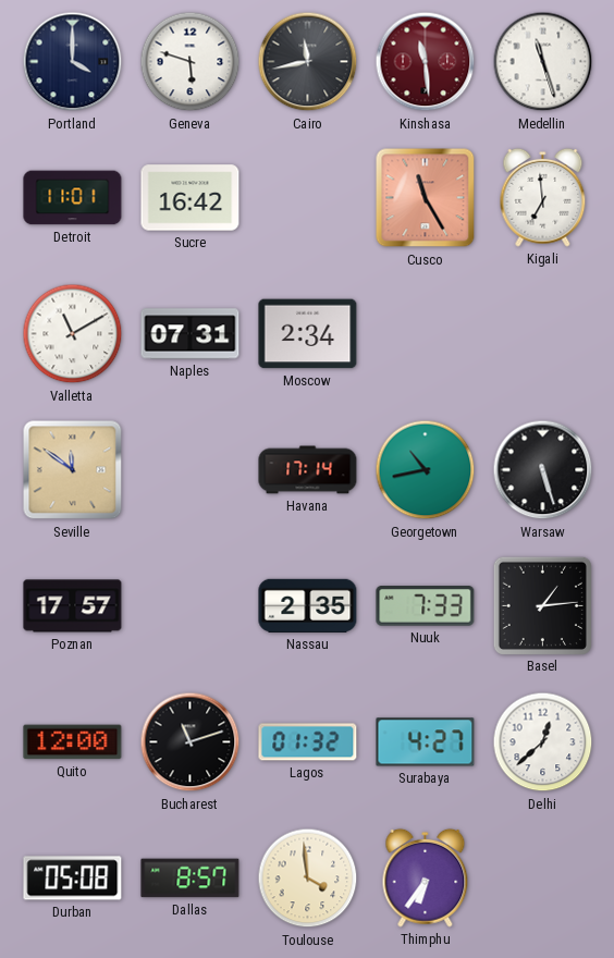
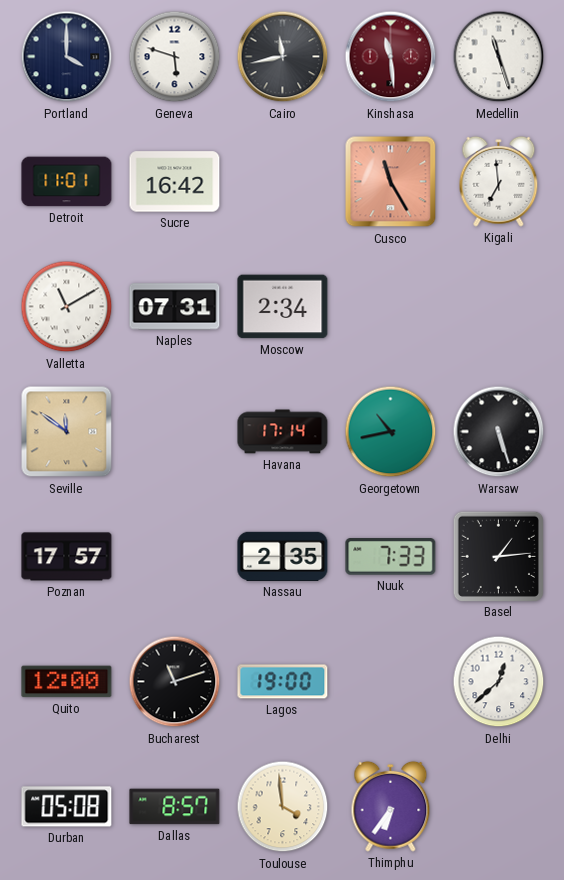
Lagos: 01:32 -> 19:00
Surabaya: 4:27 -> none
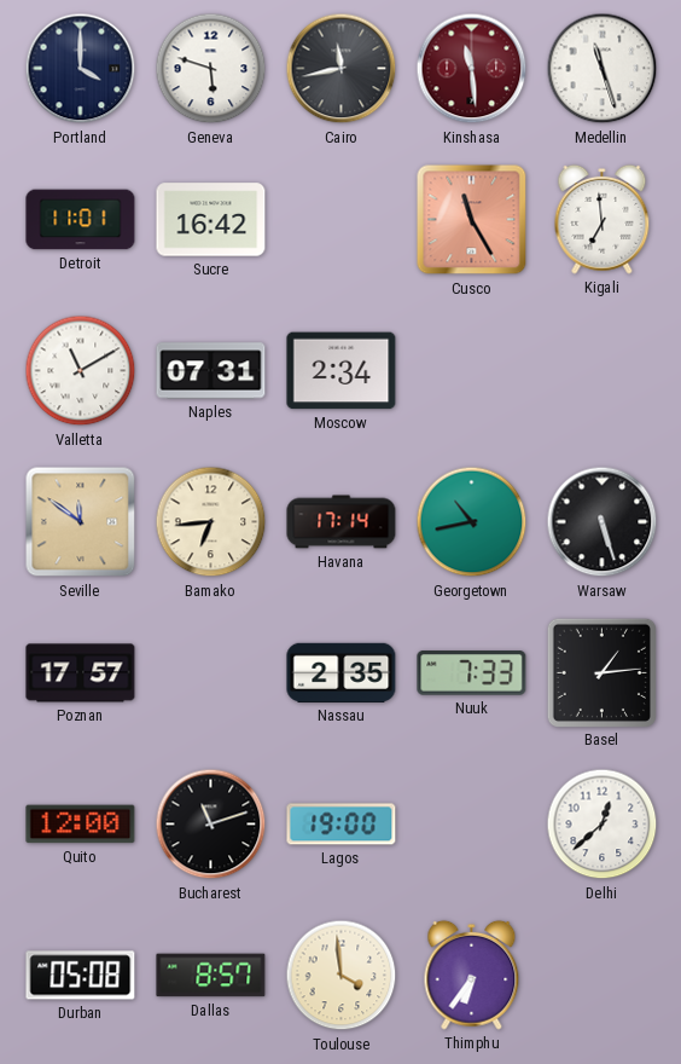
Bamako: none -> 6:44
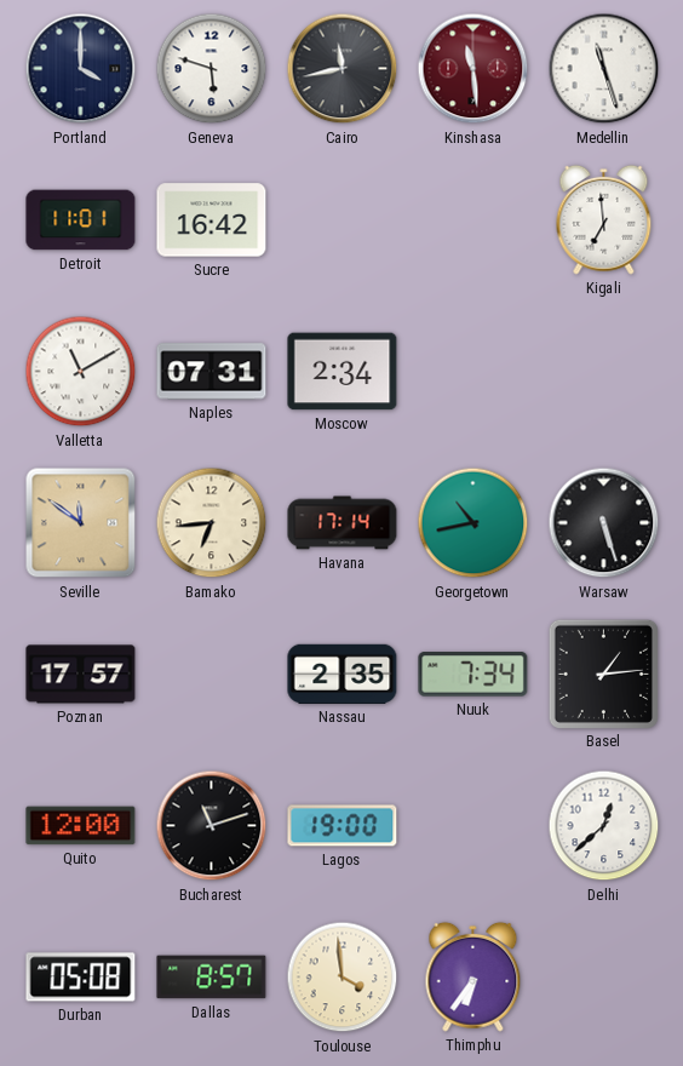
Cusco: 11:25 -> none
Nuuk: 7:33 -> 7:34
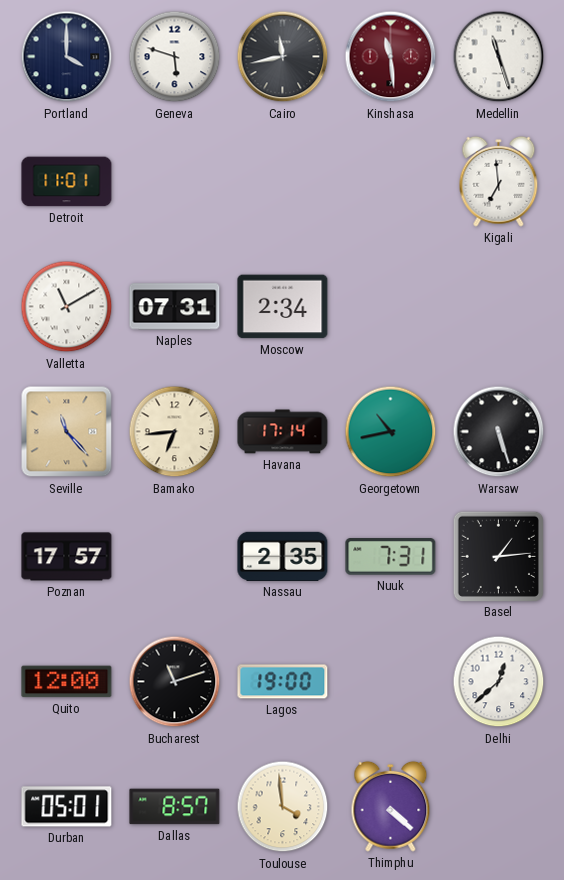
Sucre: 16:42 -> none
Seville: 11:51 -> 11:23
Nuuk: 7:34 -> 7:31
Durban: 05:08 -> 05:01
Thimphu: 6:36 -> 4:22
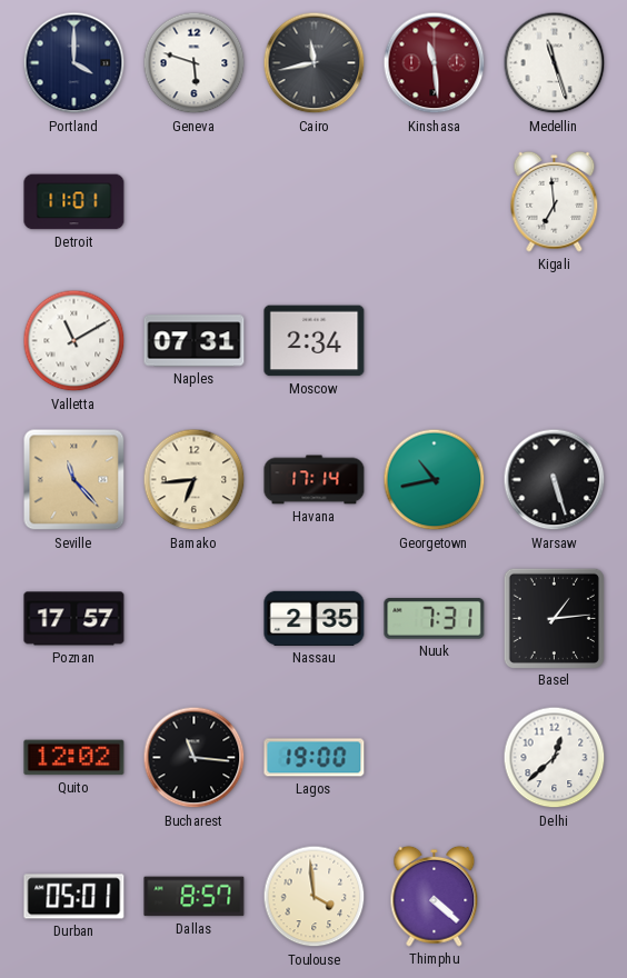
Quito: 12:00 -> 12:02
Bucharest: 11:12 -> 11:16
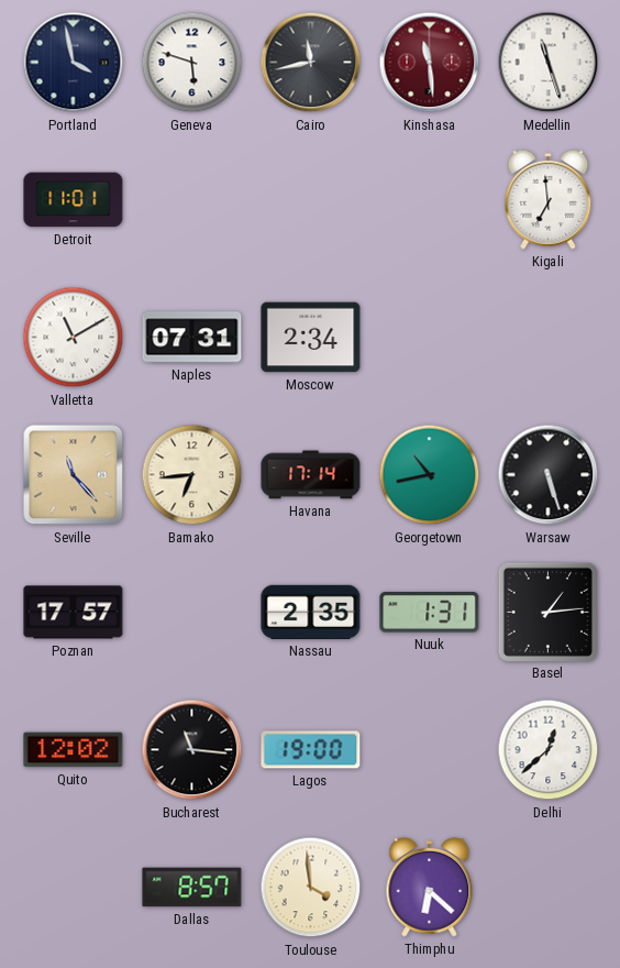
Portland: 4:00 -> 3:58
Nuuk: 7:31 -> 1:31
Durban: 05:01 -> none
Thimphu: 4:22 -> 6:22
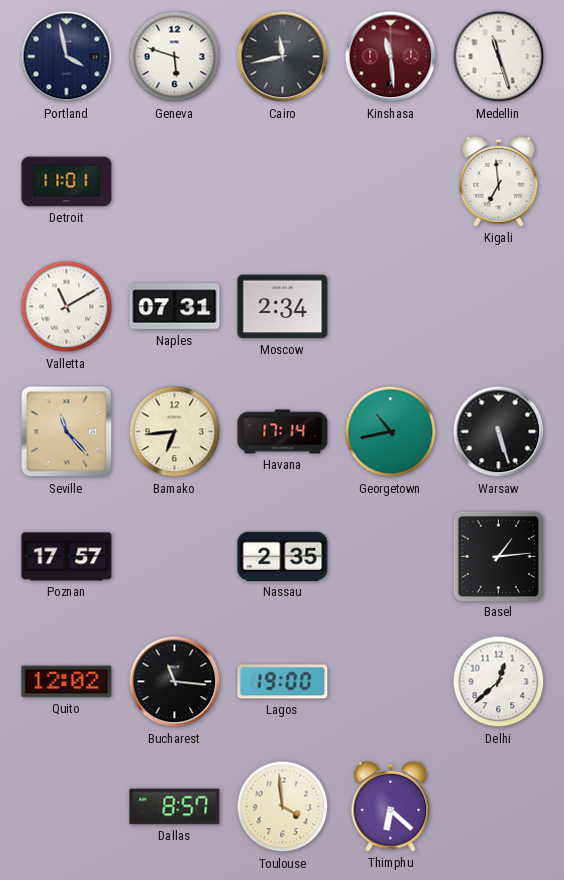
Nuuk: 1:31 -> none
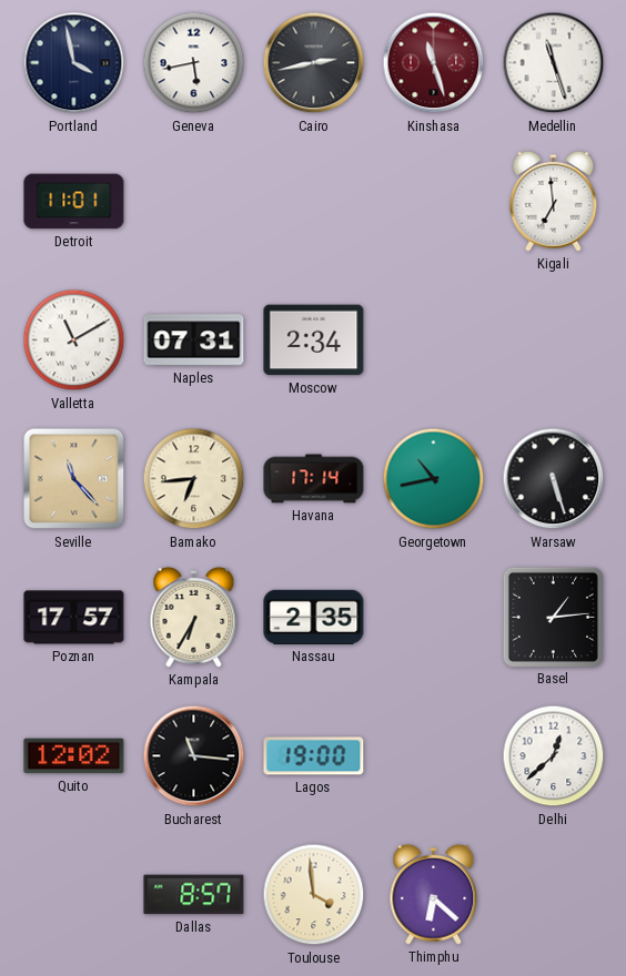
Geneva: 5:48 -> 5:43
Cairo: 11:43 -> 2:43
Kinshasa: 11:29 -> 11:27
Kampala: none -> 6:35
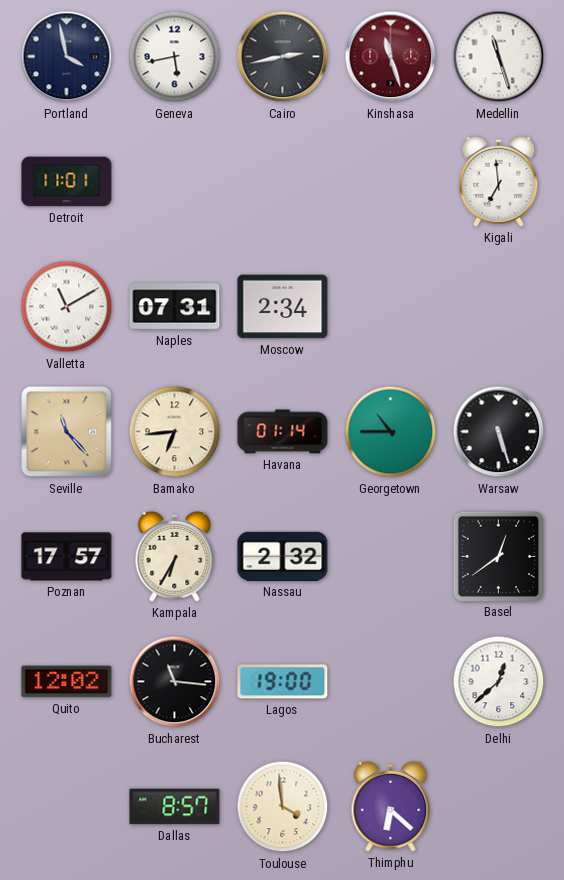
Havana: 17:14 -> 01:14
Georgetown: 10:43 -> 10:45
Nassau: 2:35 -> 2:32
Basel: 1:14 -> 12:39
